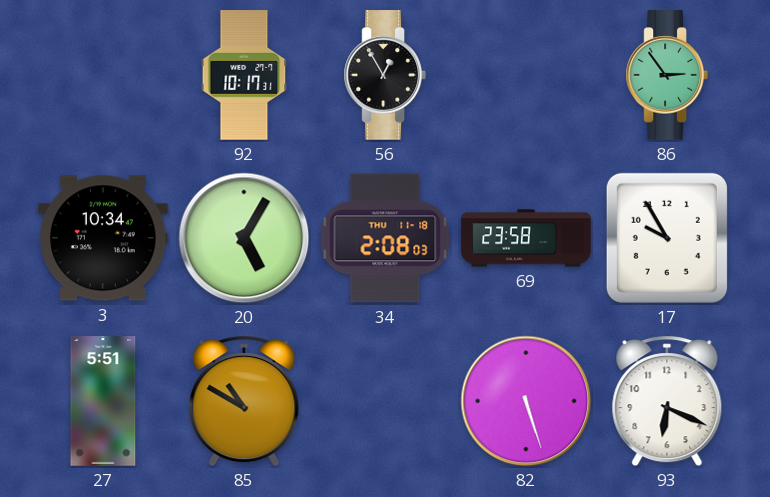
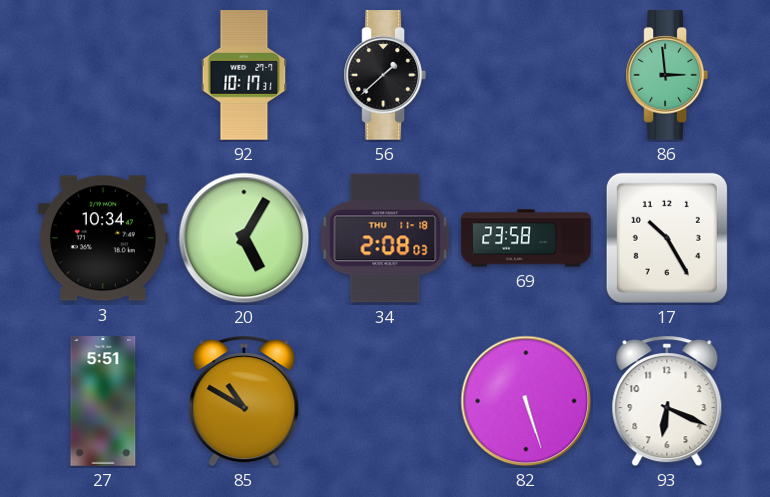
56: 12:55 -> 1:38
86: 2:54 -> 2:59
17: 9:55 -> 10:25
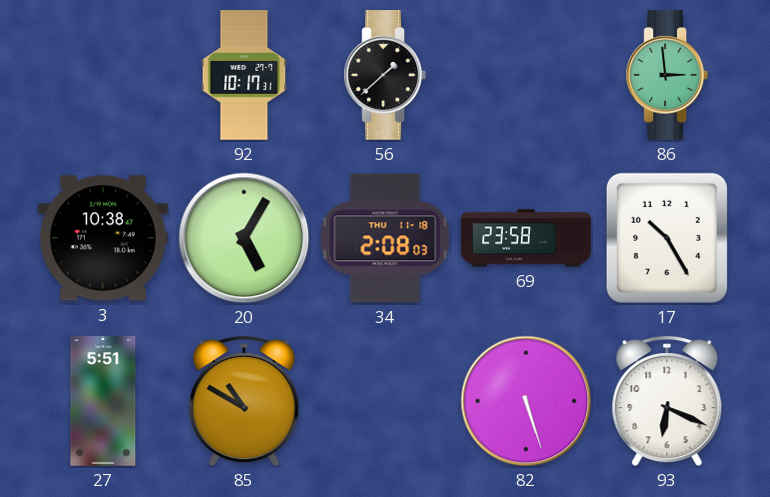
3: 10:34 -> 10:38
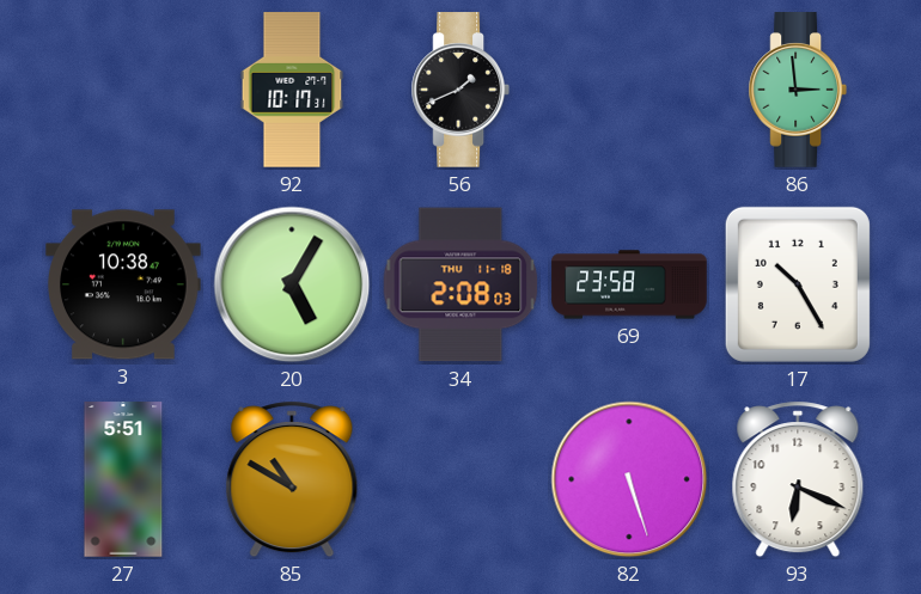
56: 1:38 -> 1:41
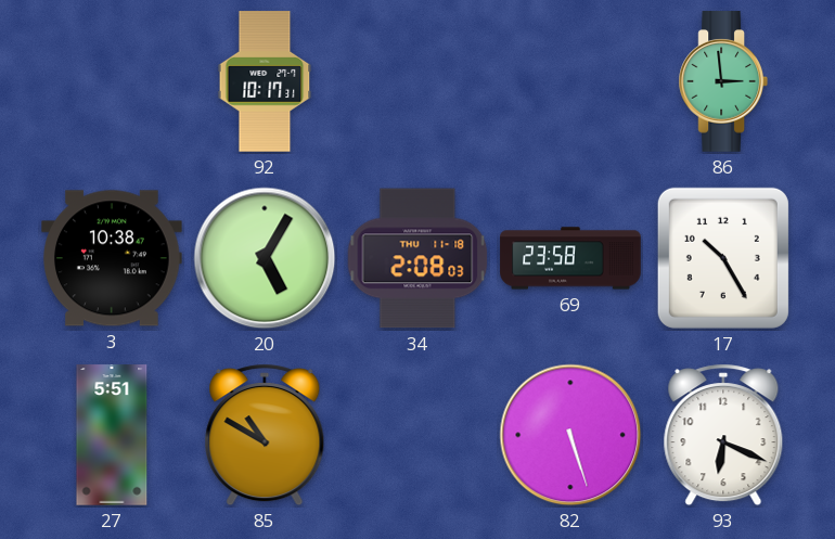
56: 1:41 -> none
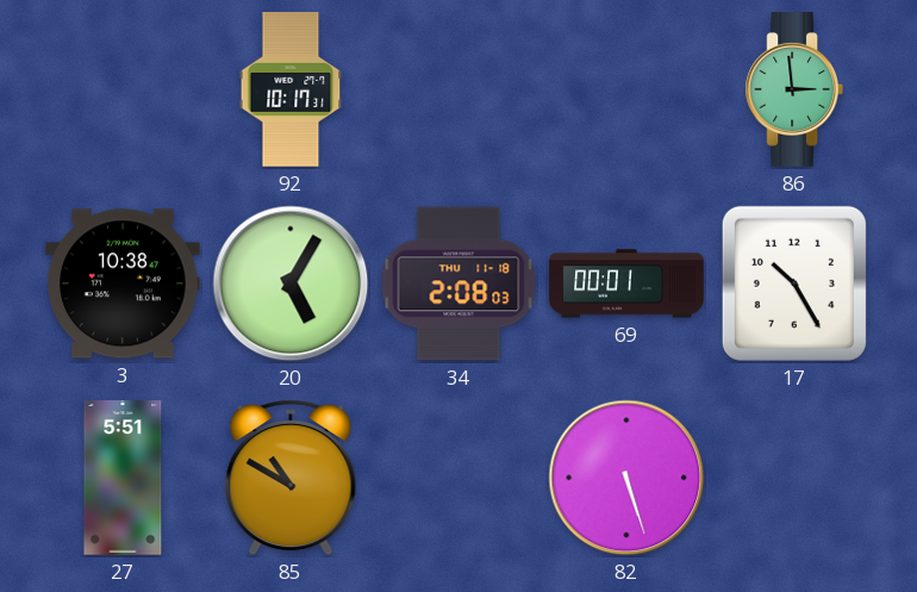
69: 23:58 -> 00:01
93: 6:19 -> none
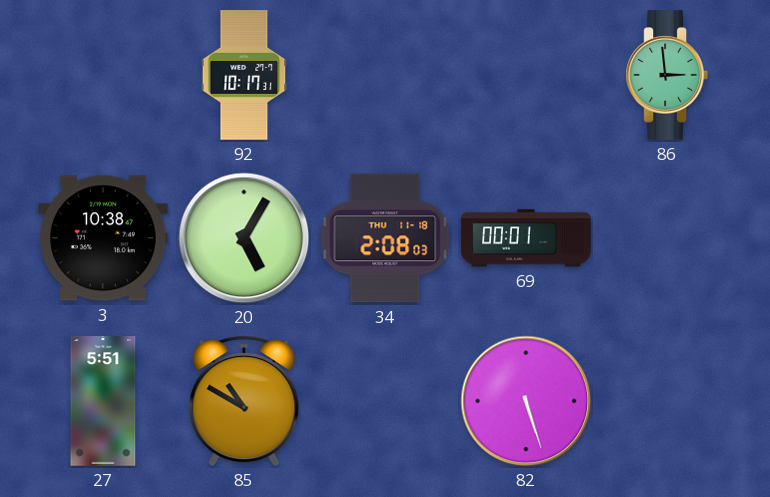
17: 10:25 -> none
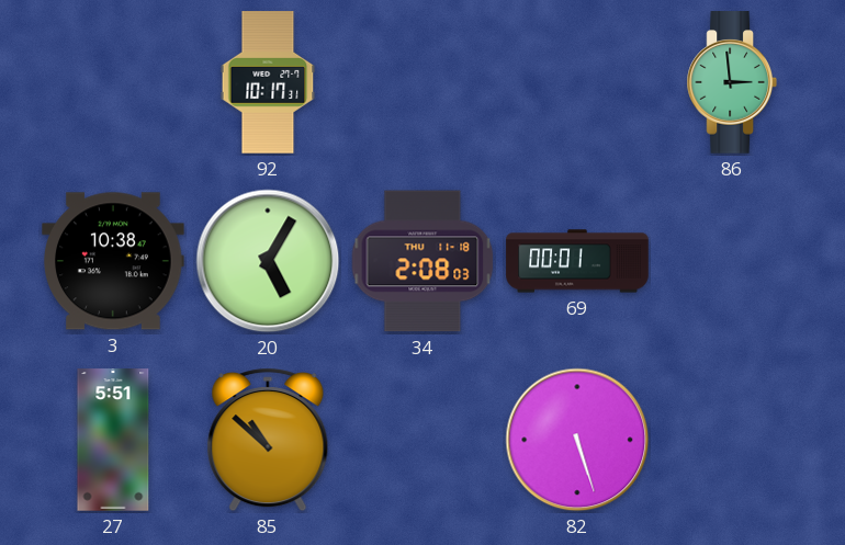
85: 10:50 -> 10:52
